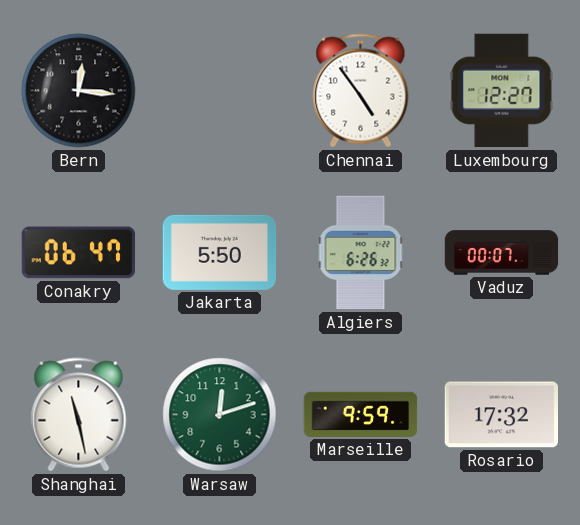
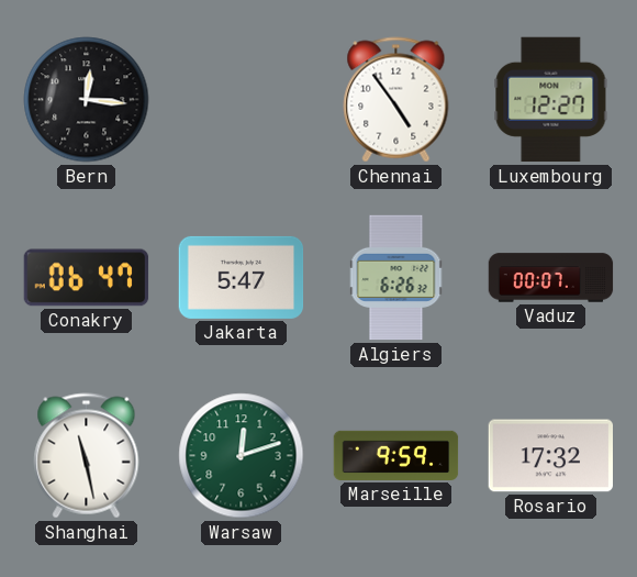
Jakarta: 5:50 -> 5:47
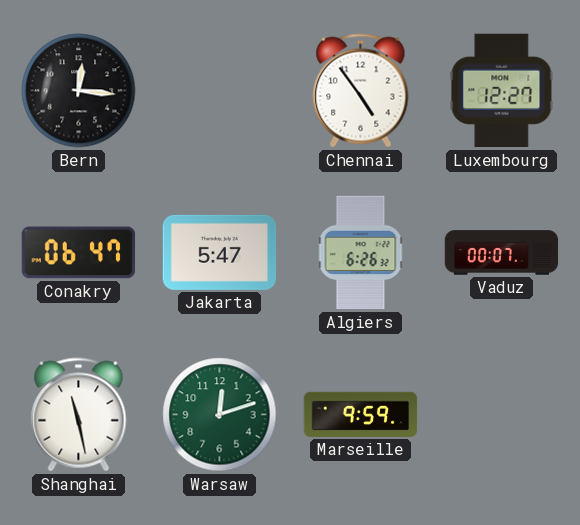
Rosario: 17:32 -> none
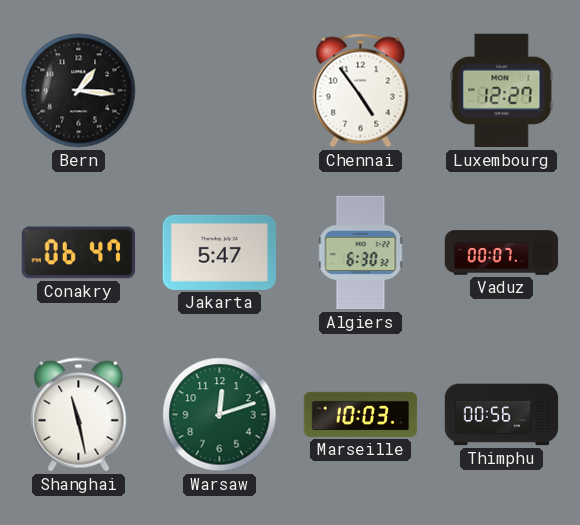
Bern: 12:16 -> 1:16
Algiers: 6:26 -> 6:30
Marseille: 9:59 -> 10:03
Thimphu: none -> 00:56
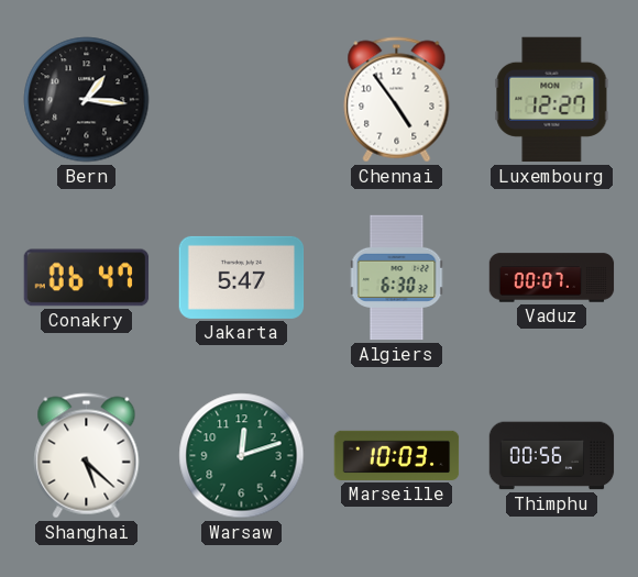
Shanghai: 11:28 -> 5:22
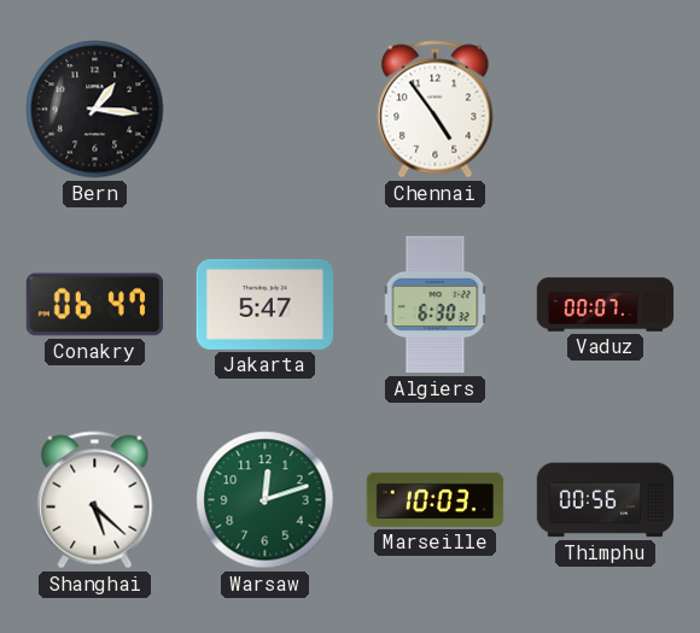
Luxembourg: 12:27 -> none
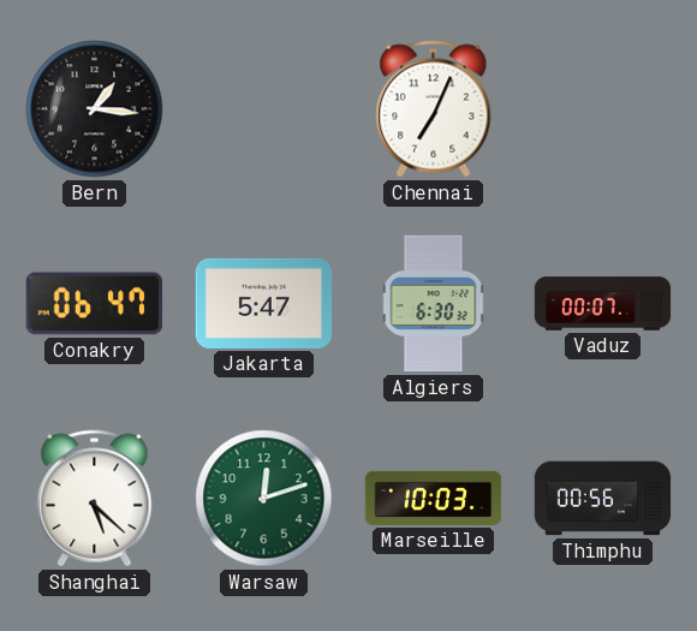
Chennai: 4:54 -> 7:04
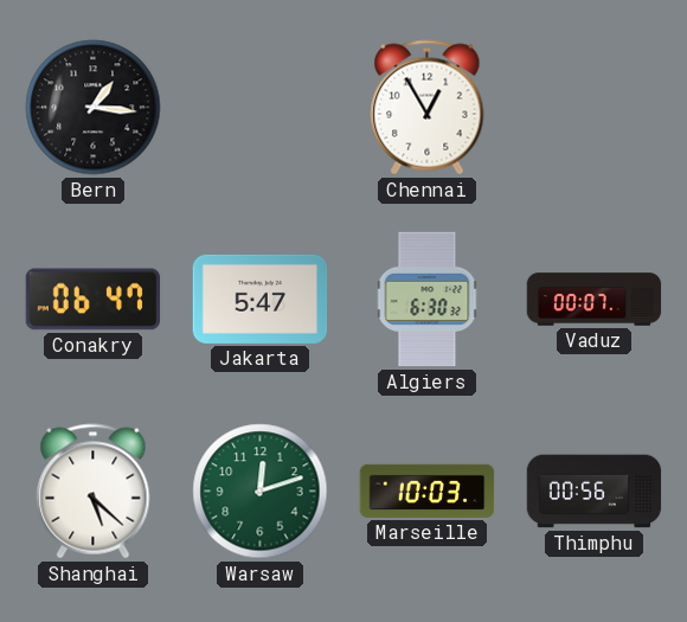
Chennai: 7:04 -> 12:55
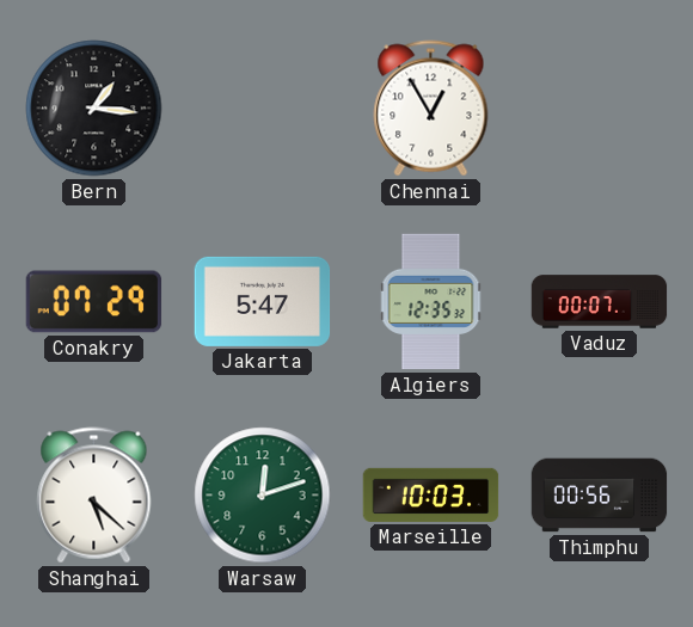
Conakry: 06:47 -> 07:29
Algiers: 6:30 -> 12:35
